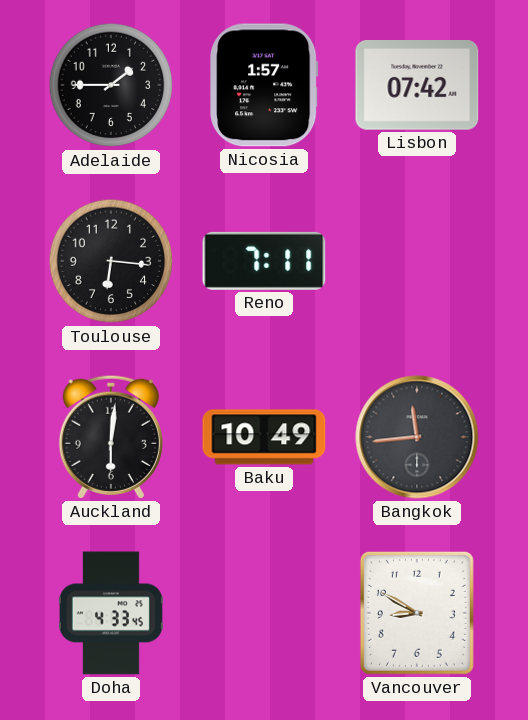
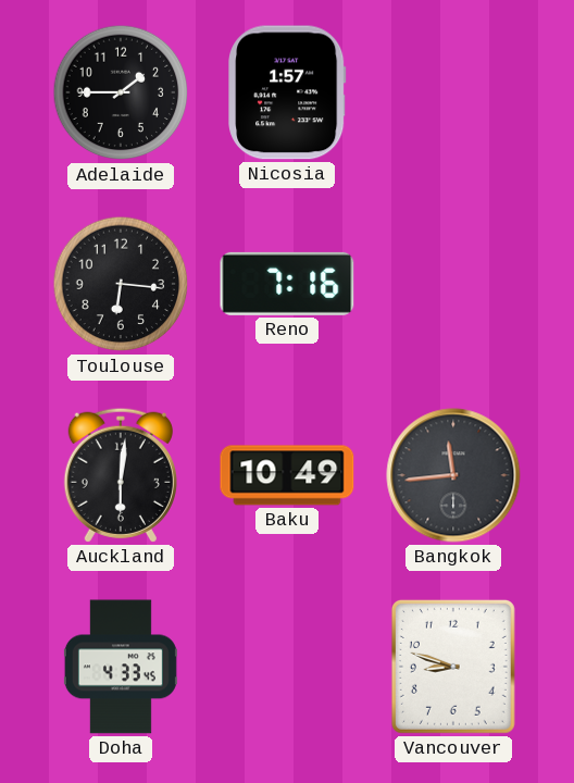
Lisbon: 07:42 -> none
Reno: 7:11 -> 7:16
Vancouver: 8:50 -> 8:48
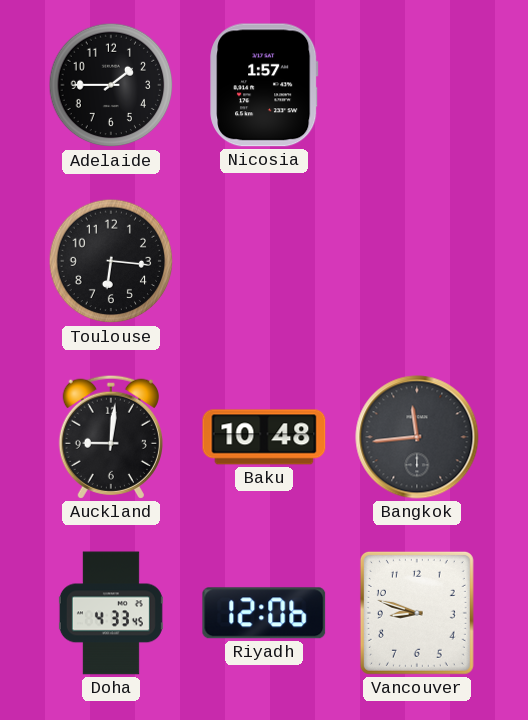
Reno: 7:16 -> none
Auckland: 6:01 -> 9:01
Baku: 10:49 -> 10:48
Riyadh: none -> 12:06
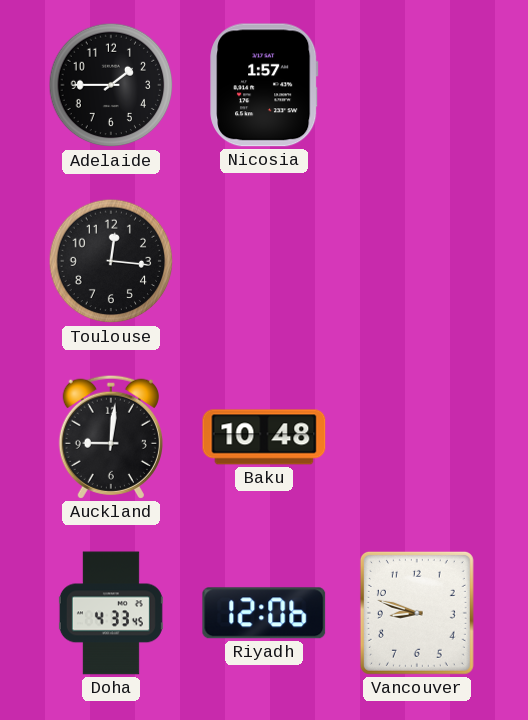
Toulouse: 6:16 -> 12:16
Bangkok: 11:44 -> none
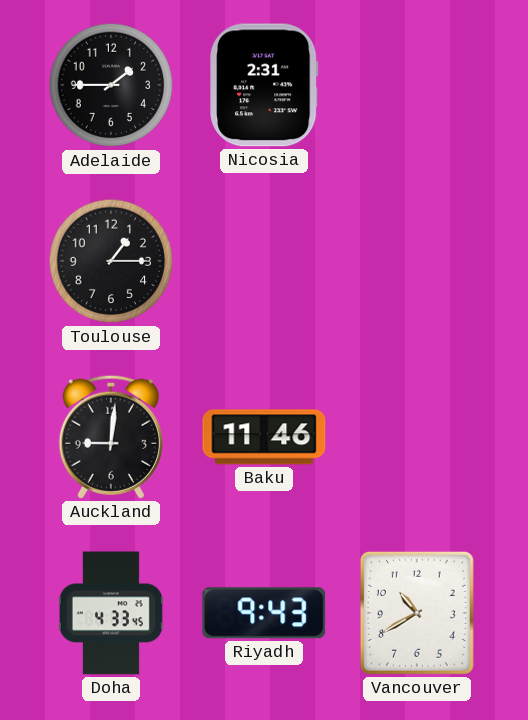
Nicosia: 1:57 -> 2:31
Toulouse: 12:16 -> 1:15
Baku: 10:48 -> 11:46
Riyadh: 12:06 -> 9:43
Vancouver: 8:48 -> 10:40
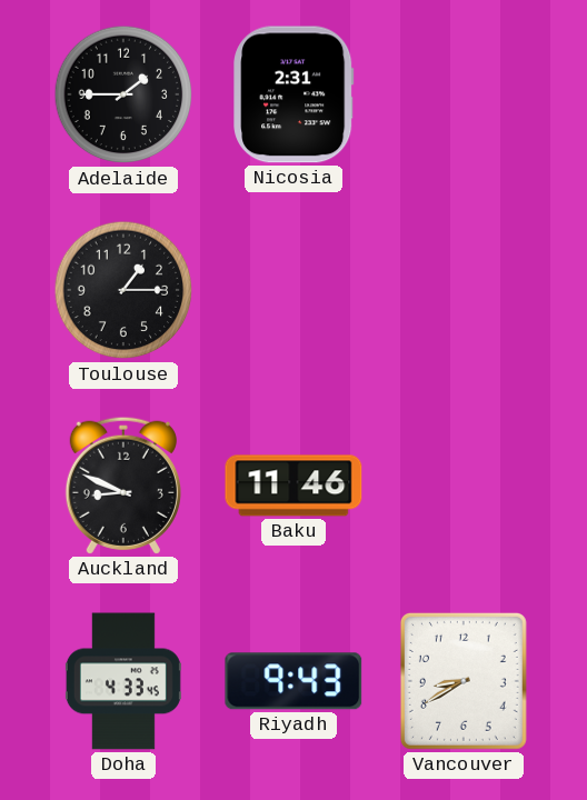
Auckland: 9:01 -> 8:49
Vancouver: 10:40 -> 8:40
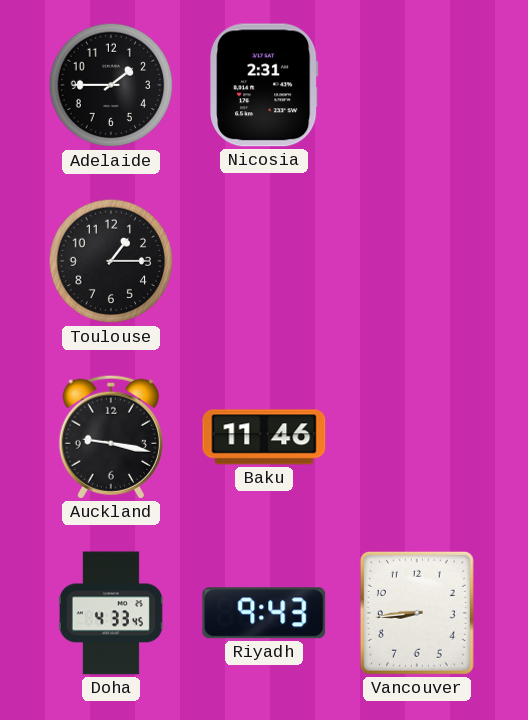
Auckland: 8:49 -> 9:17
Vancouver: 8:40 -> 8:44
